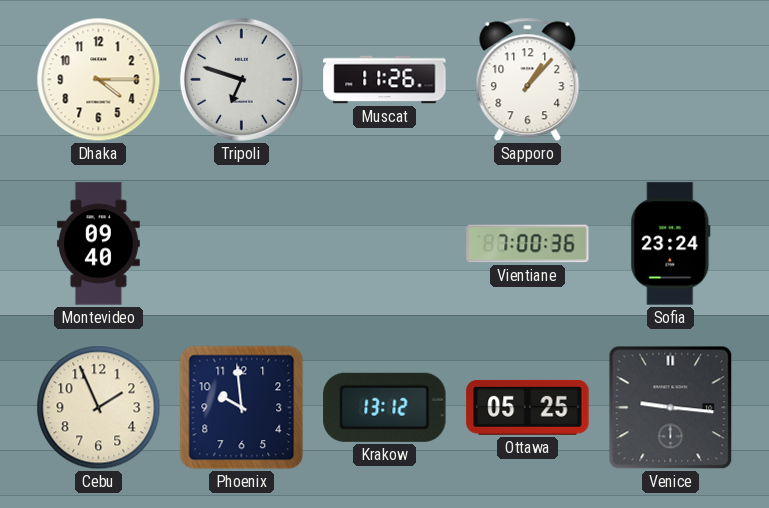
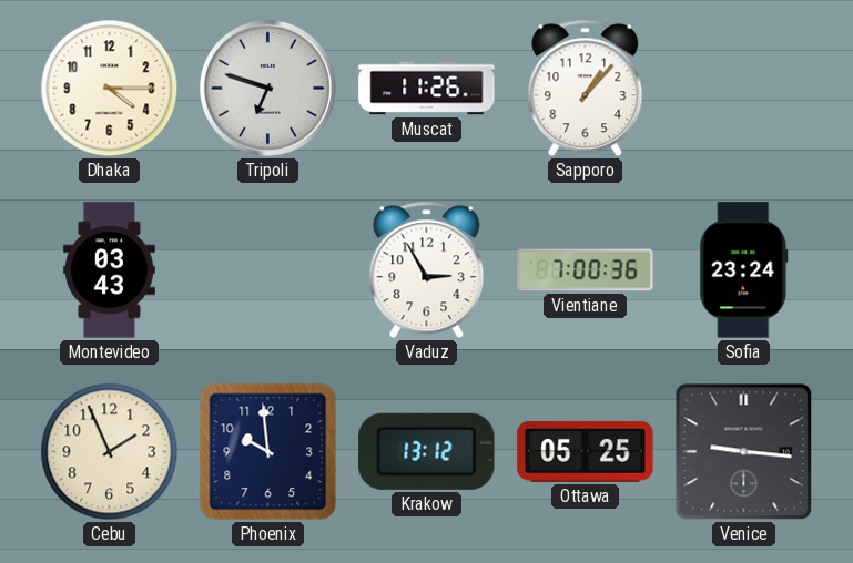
Montevideo: 09:40 -> 03:43
Vaduz: none -> 2:55
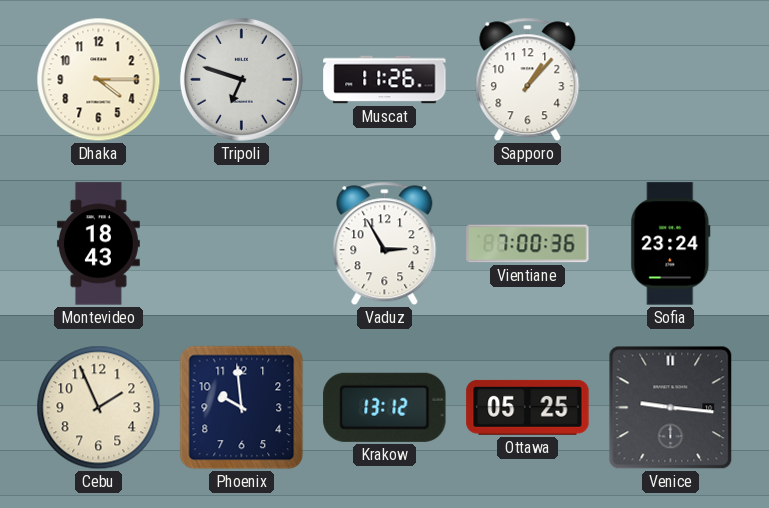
Montevideo: 03:43 -> 18:43
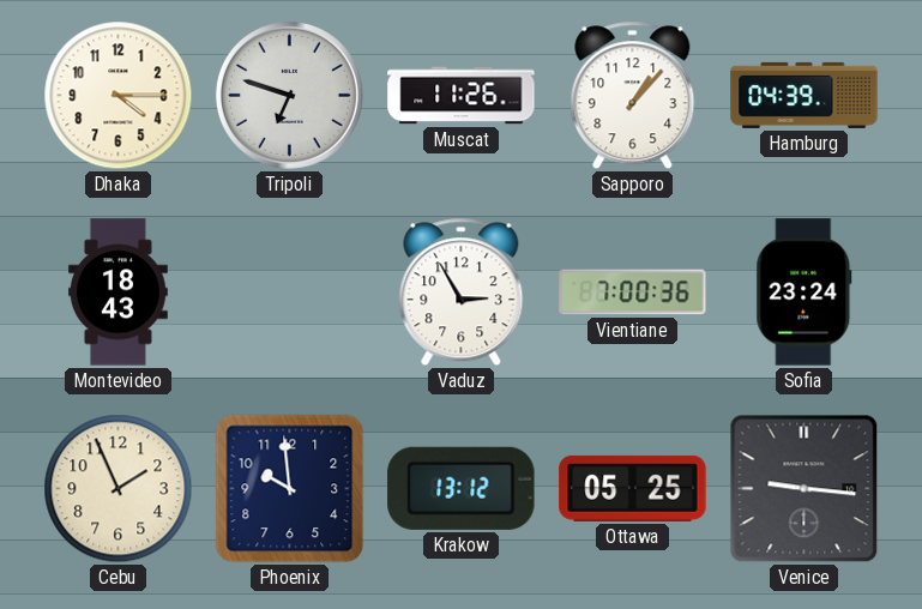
Hamburg: none -> 04:39
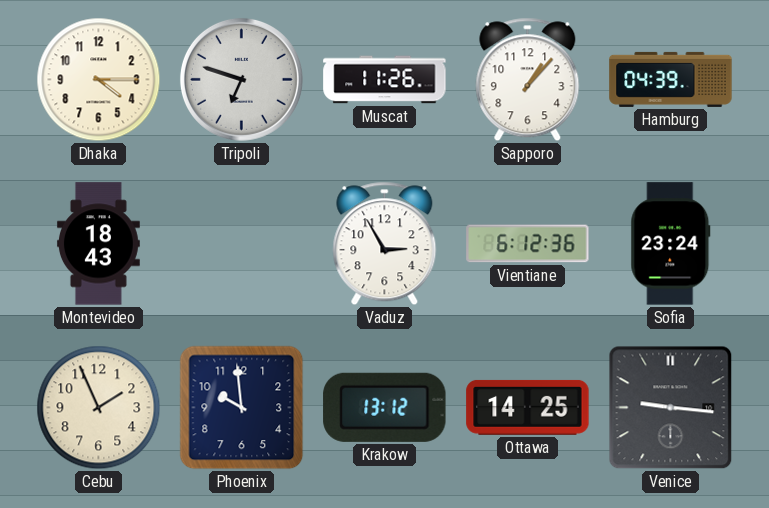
Vientiane: 7:00 -> 6:12
Ottawa: 05:25 -> 14:25
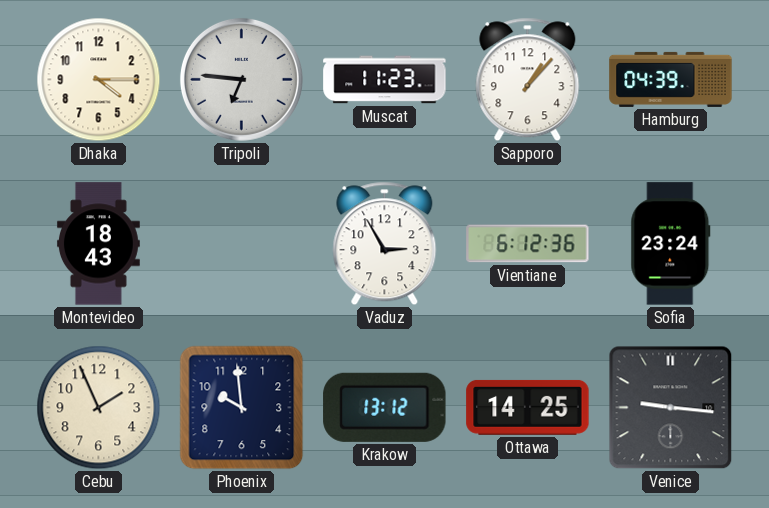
Tripoli: 6:48 -> 6:46
Muscat: 11:26 -> 11:23
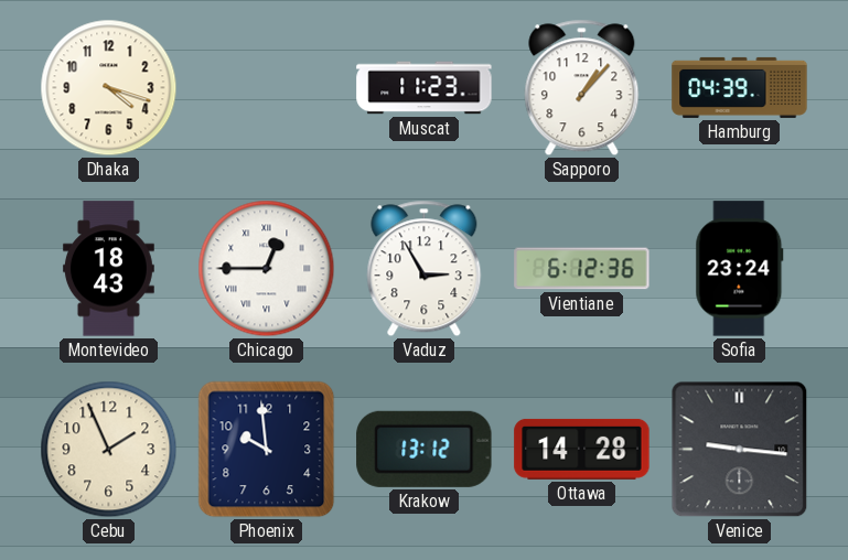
Dhaka: 4:15 -> 4:18
Tripoli: 6:46 -> none
Chicago: none -> 12:45
Ottawa: 14:25 -> 14:28
